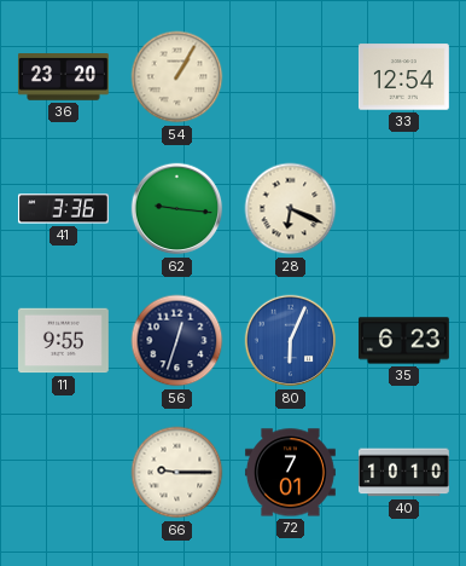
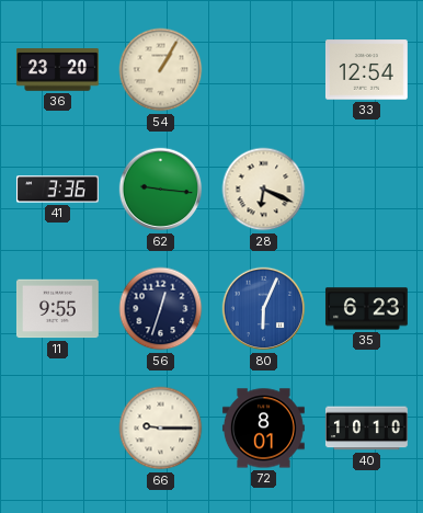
72: 7:01 -> 8:01
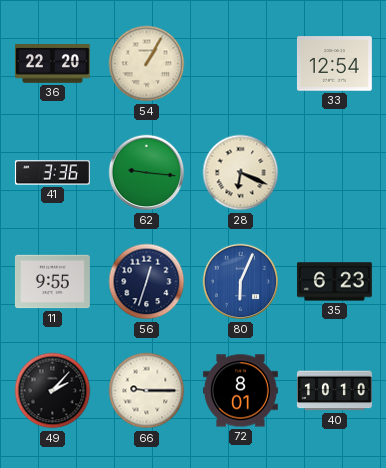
36: 23:20 -> 22:20
49: none -> 2:07
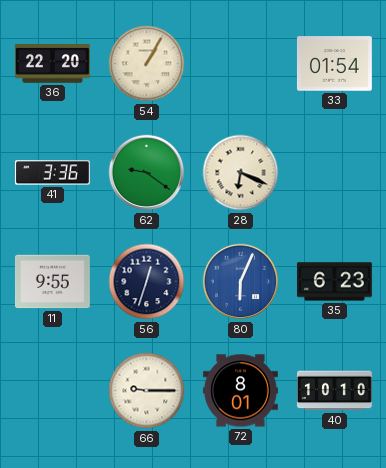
33: 12:54 -> 01:54
62: 9:16 -> 9:21
49: 2:07 -> none
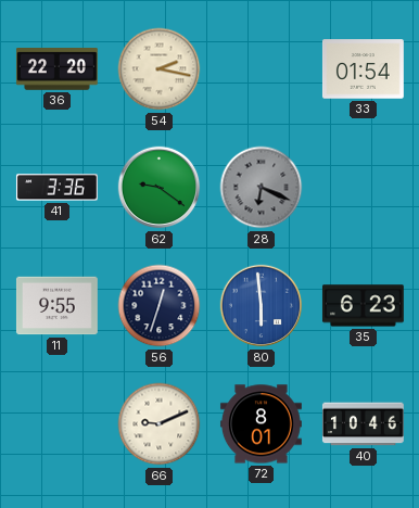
54: 1:05 -> 2:17
28 dial: cream -> grey
80: 6:04 -> 5:59
66: 9:15 -> 9:11
40: 10:10 -> 10:46
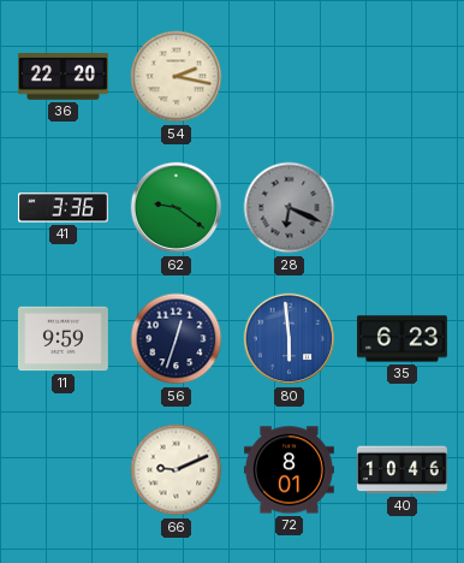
33: 01:54 -> none
11: 9:55 -> 9:59
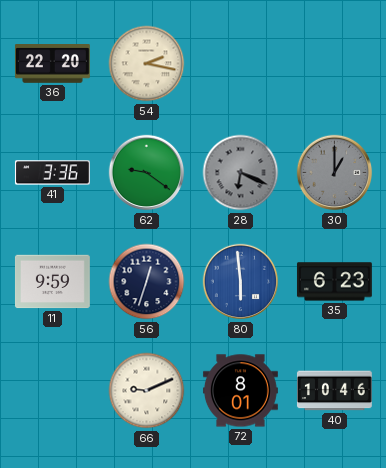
30: none -> 1:00
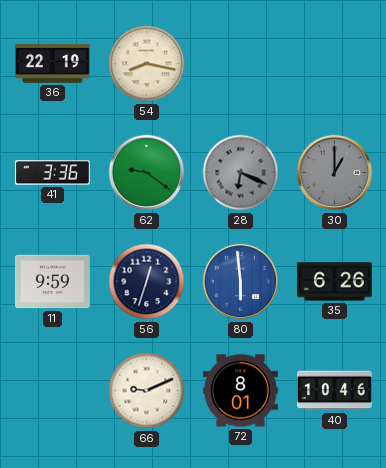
36: 22:20 -> 22:19
54: 2:17 -> 8:17
35: 6:23 -> 6:26
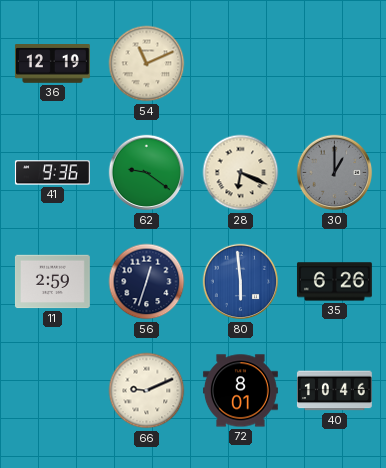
36: 22:19 -> 12:19
54: 8:17 -> 11:11
41: 3:36 -> 9:36
28 dial: grey -> cream
11: 9:59 -> 2:59
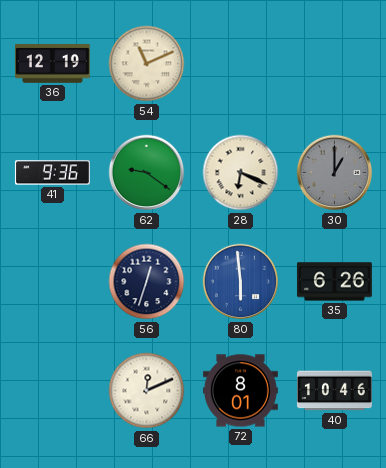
11: 2:59 -> none
66: 9:11 -> 12:11
